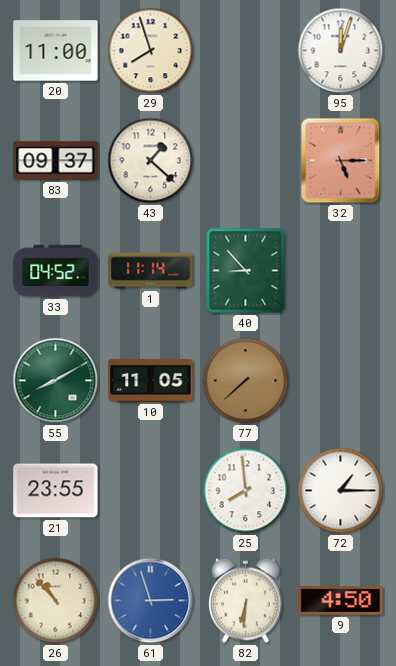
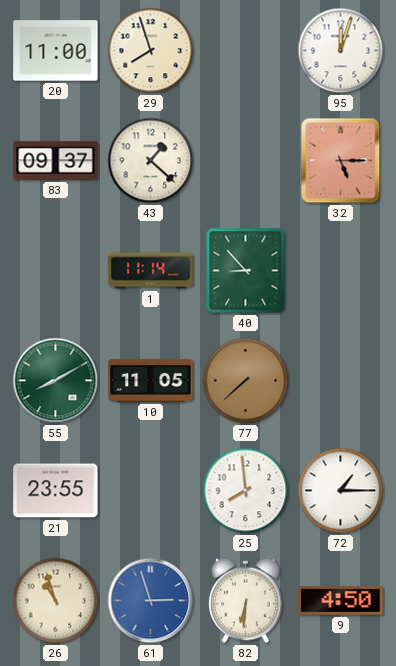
33: 04:52 -> none
26: 10:53 -> 10:57
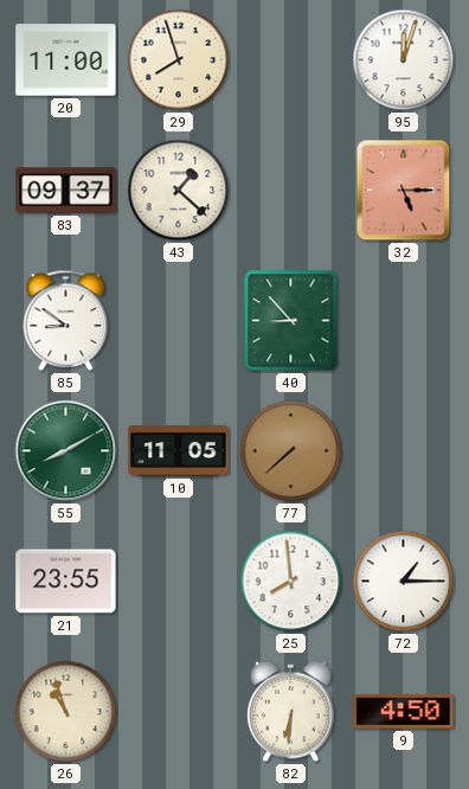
85: none -> 8:51
1: 11:14 -> none
61: 2:57 -> none
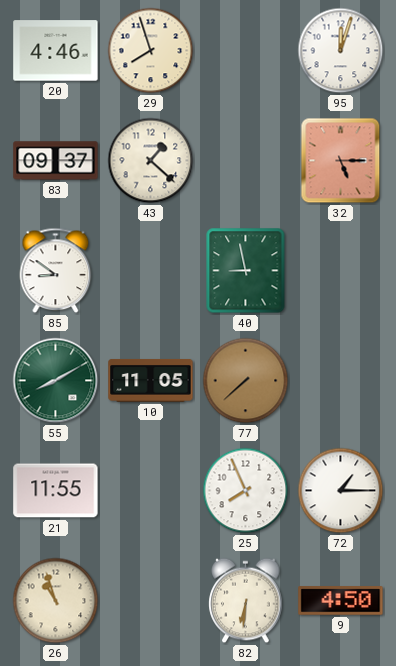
20: 11:00 -> 4:46
40: 8:53 -> 8:58
21: 23:55 -> 11:55
25: 7:59 -> 7:56
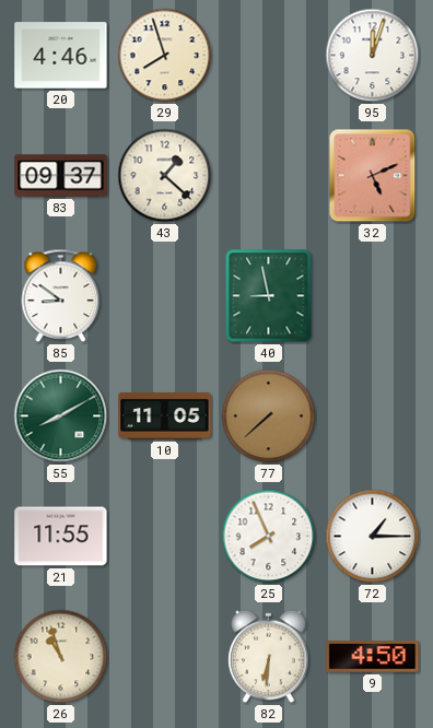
32: 5:15 -> 5:11
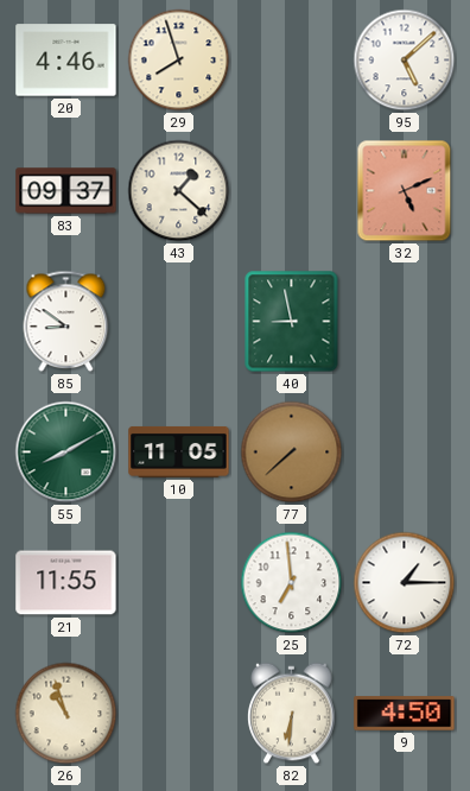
95: 12:03 -> 5:08
25: 7:56 -> 6:59
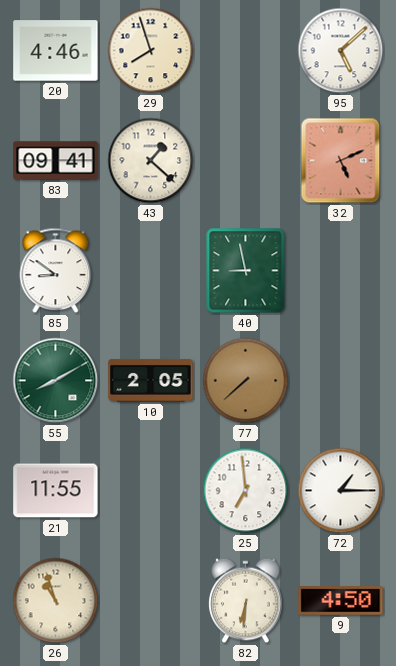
83: 09:37 -> 09:41
10: 11:05 -> 2:05
